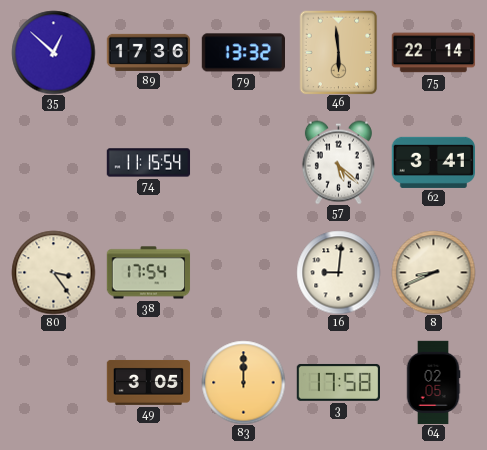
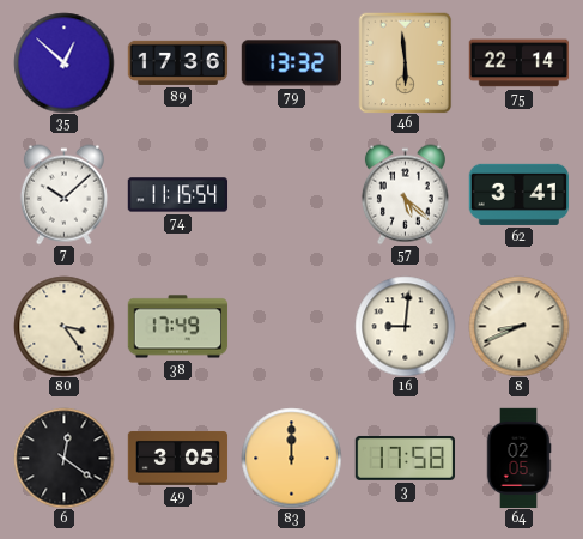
7: none -> 10:08
38: 17:54 -> 17:49
6: none -> 12:21
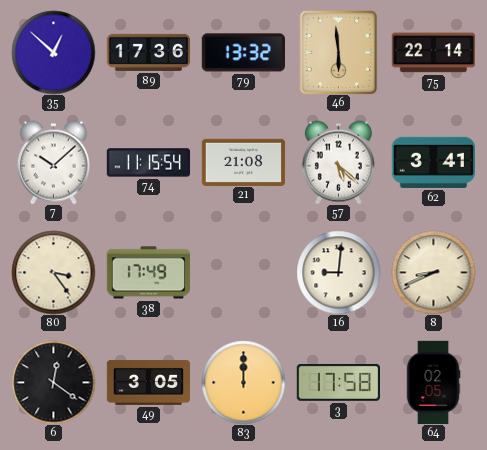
21: none -> 21:08
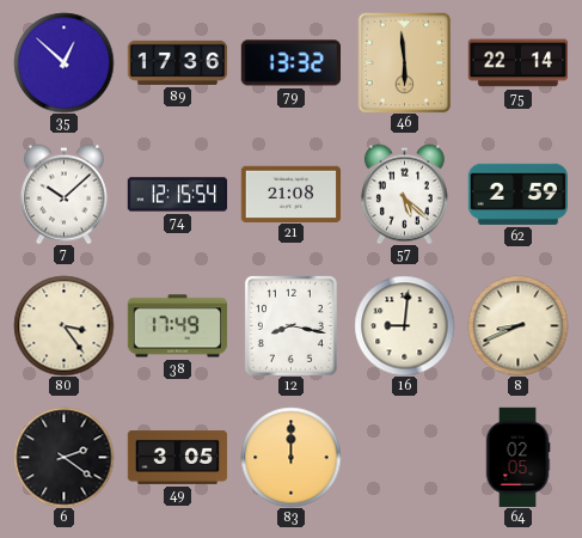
74: 11:15 -> 12:15
62: 3:41 -> 2:59
12: none -> 8:17
6: 12:21 -> 2:21
3: 17:58 -> none
